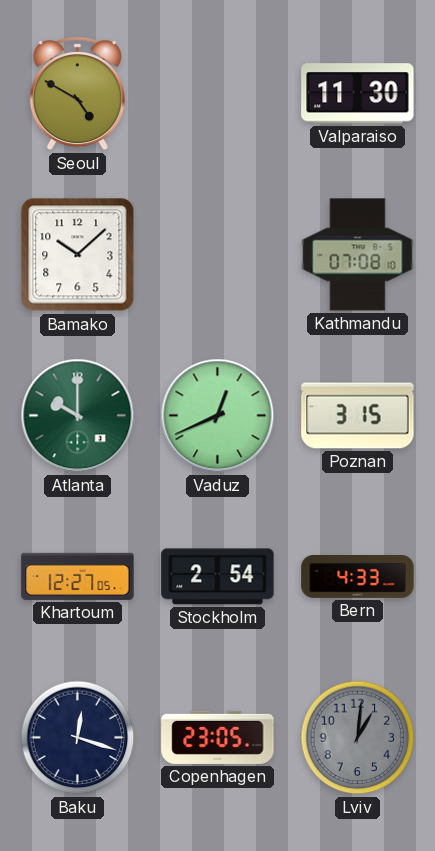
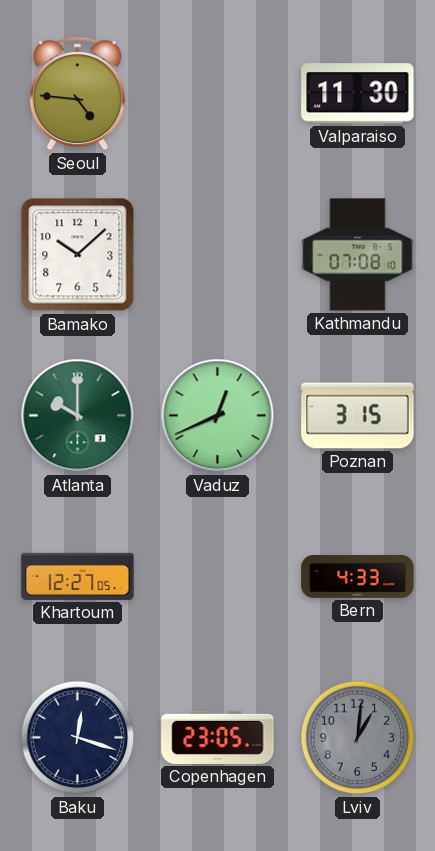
Seoul: 4:50 -> 4:46
Stockholm: 2:54 -> none
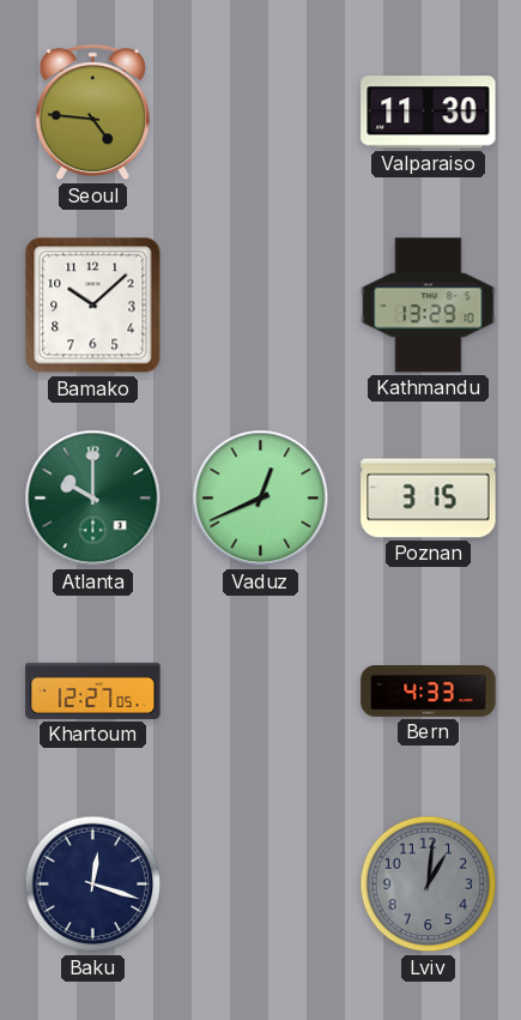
Kathmandu: 07:08 -> 13:29
Copenhagen: 23:05 -> none
